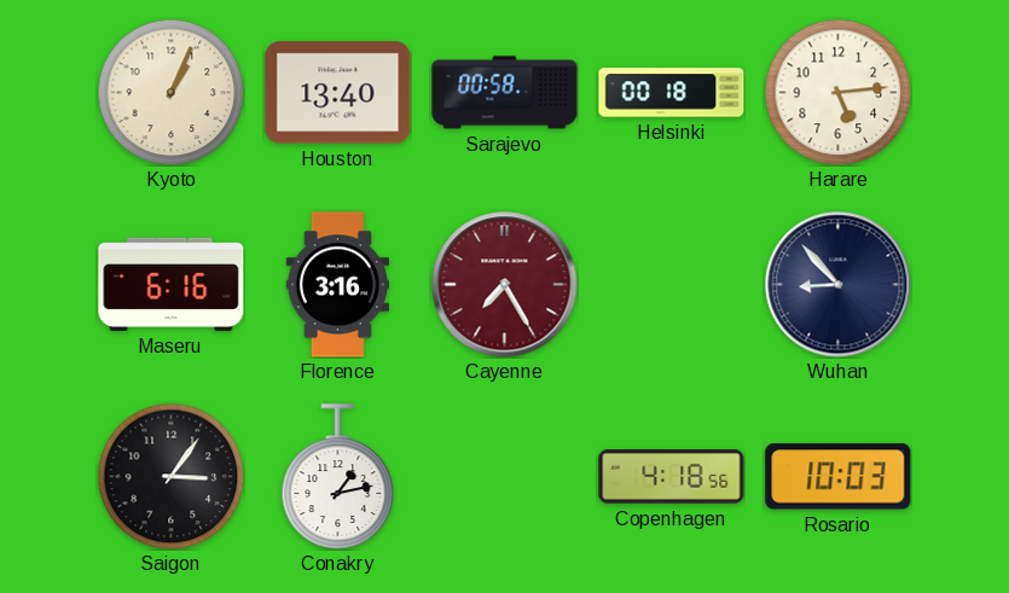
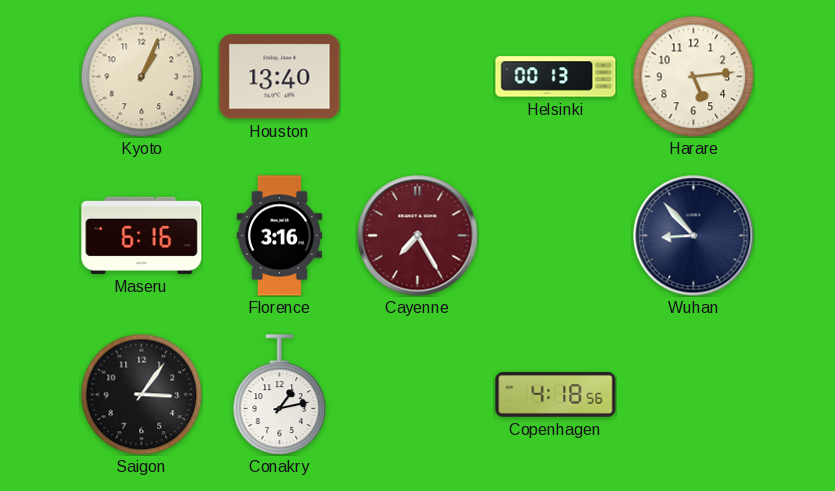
Sarajevo: 00:58 -> none
Helsinki: 00:18 -> 00:13
Rosario: 10:03 -> none
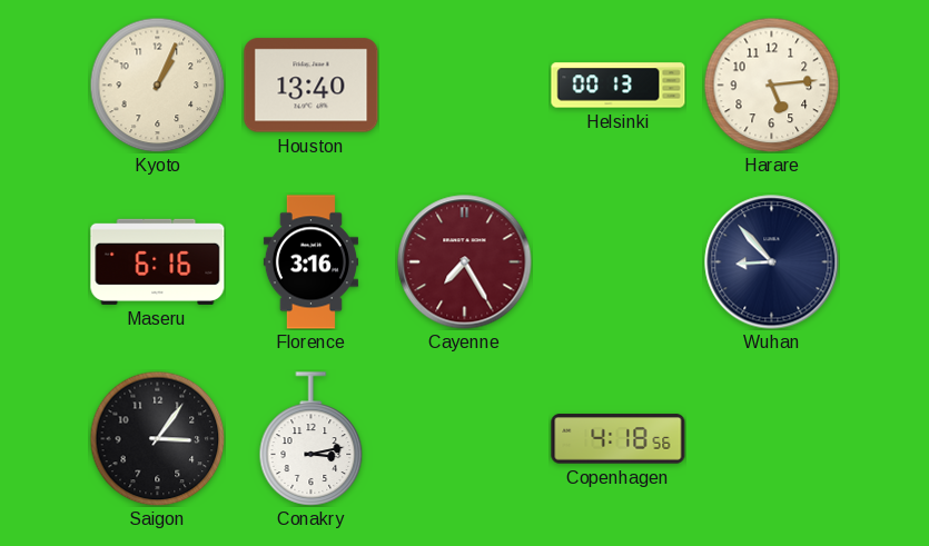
Conakry: 1:13 -> 3:13
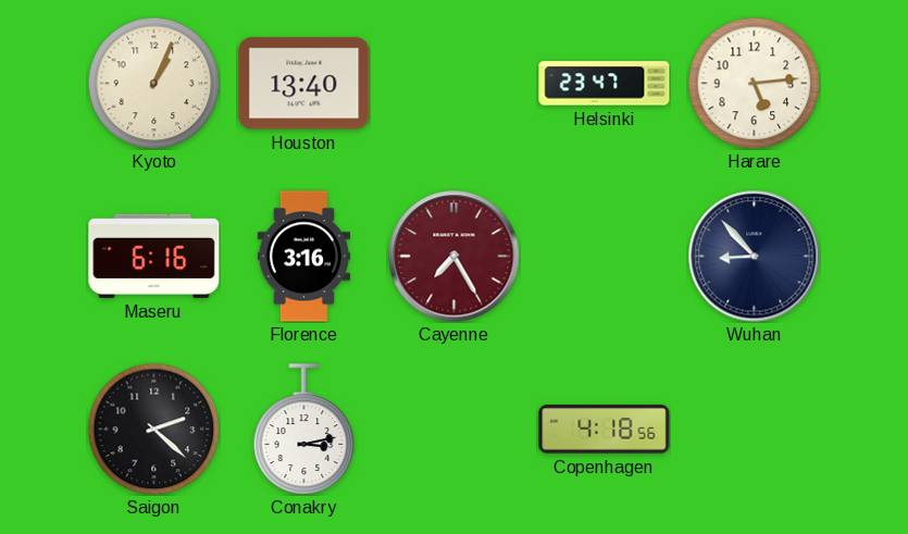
Helsinki: 00:13 -> 23:47
Saigon: 3:06 -> 2:22
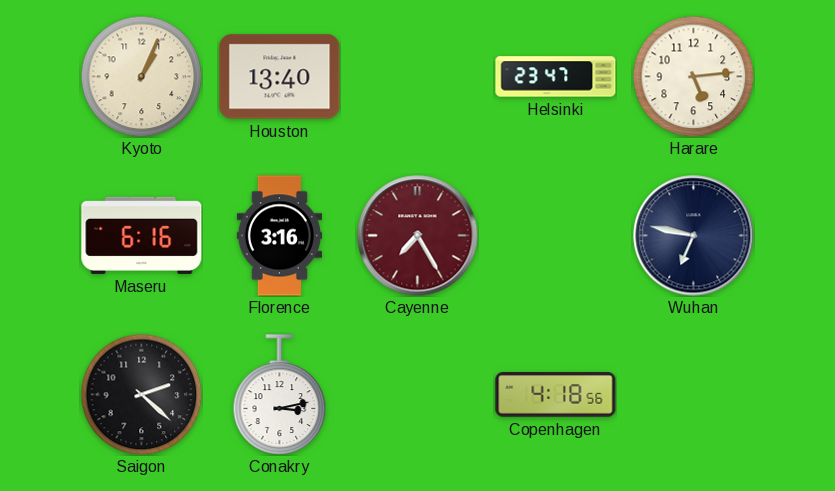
Wuhan: 8:53 -> 6:47
